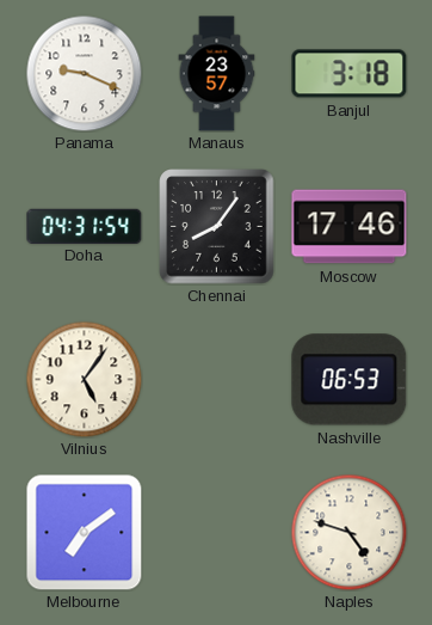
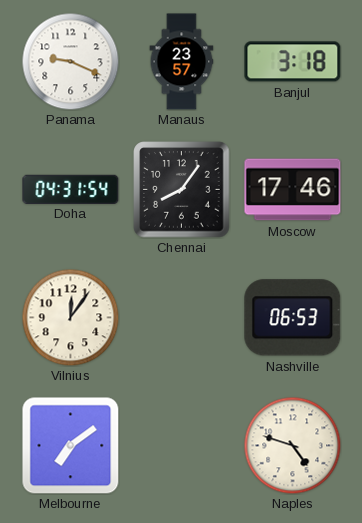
Vilnius: 5:06 -> 12:06
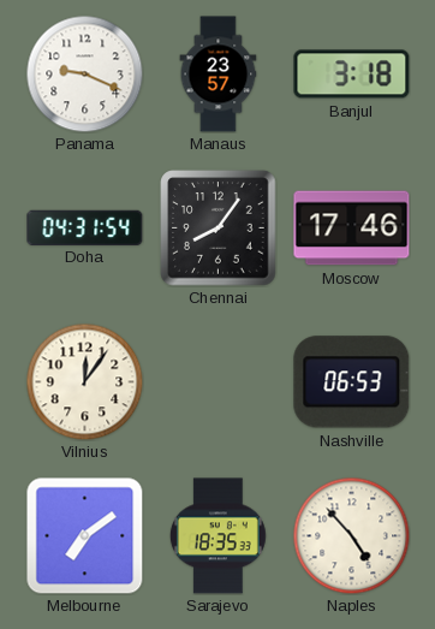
Sarajevo: none -> 18:35
Naples: 4:48 -> 4:53
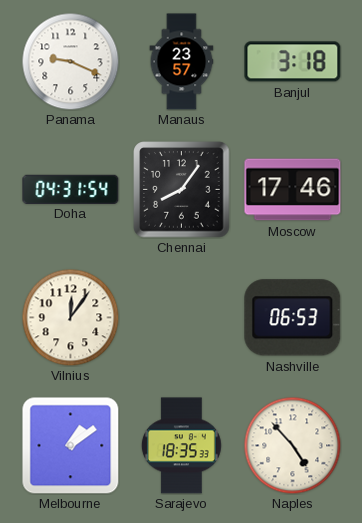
Melbourne: 7:09 -> 1:09
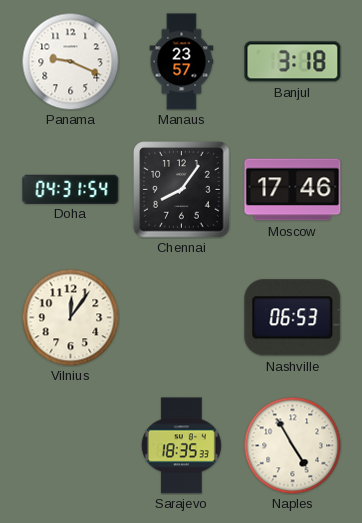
Melbourne: 1:09 -> none
Naples: 4:53 -> 4:55
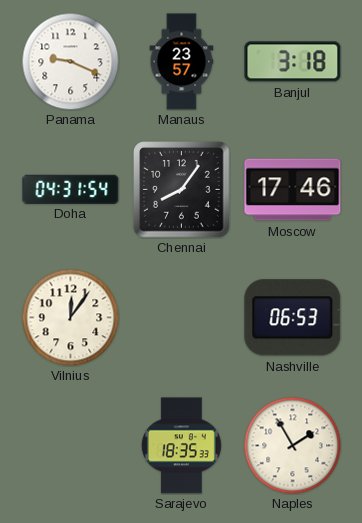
Naples: 4:55 -> 1:55
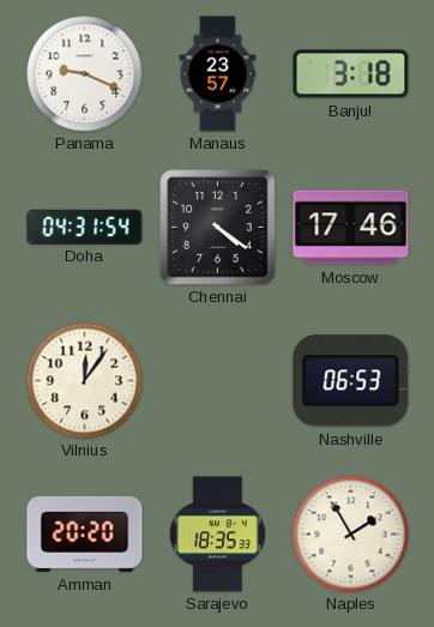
Chennai: 8:06 -> 4:21
Amman: none -> 20:20
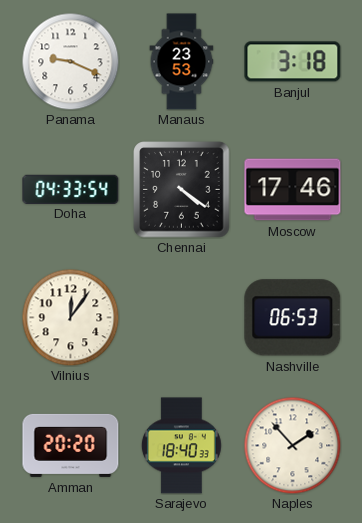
Manaus: 23:57 -> 23:53
Doha: 04:31 -> 04:33
Sarajevo: 18:35 -> 18:40
Naples: 1:55 -> 1:53
